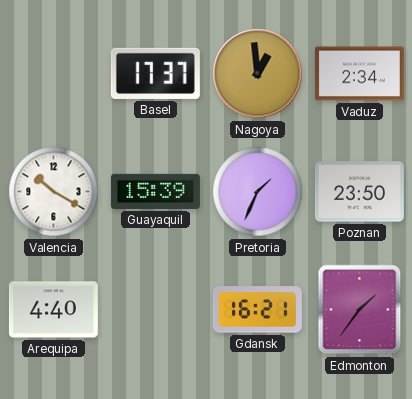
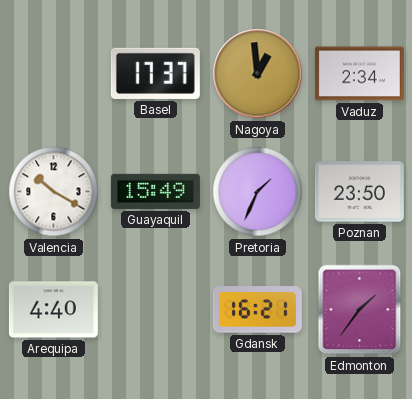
Guayaquil: 15:39 -> 15:49
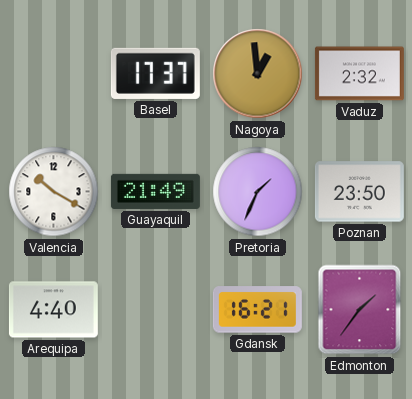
Vaduz: 2:34 -> 2:32
Guayaquil: 15:49 -> 21:49
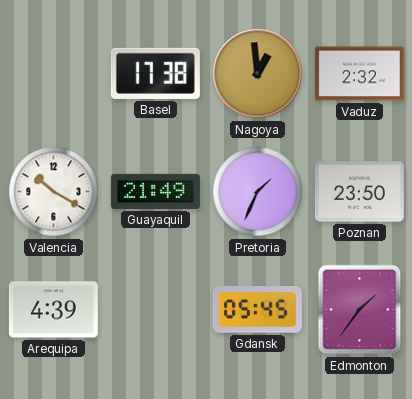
Basel: 17:37 -> 17:38
Arequipa: 4:40 -> 4:39
Gdansk: 16:21 -> 05:45
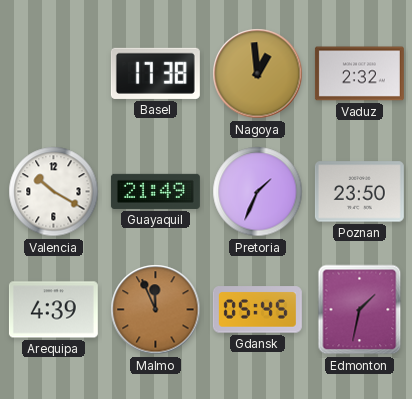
Malmo: none -> 11:56
Edmonton: 1:36 -> 1:32
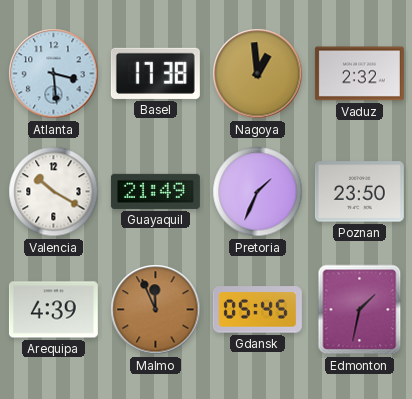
Atlanta: none -> 3:29
